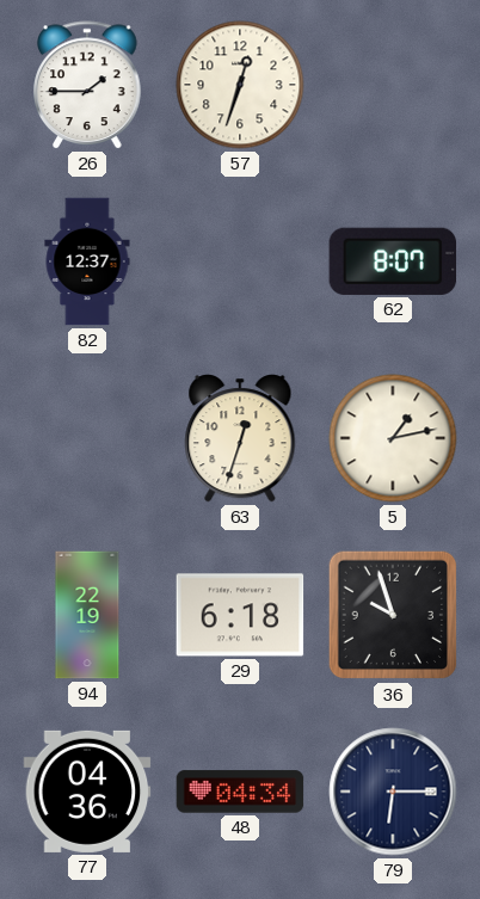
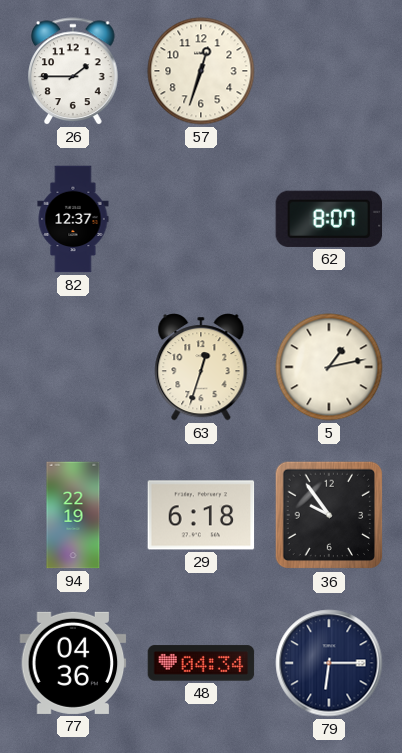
36: 9:57 -> 9:54
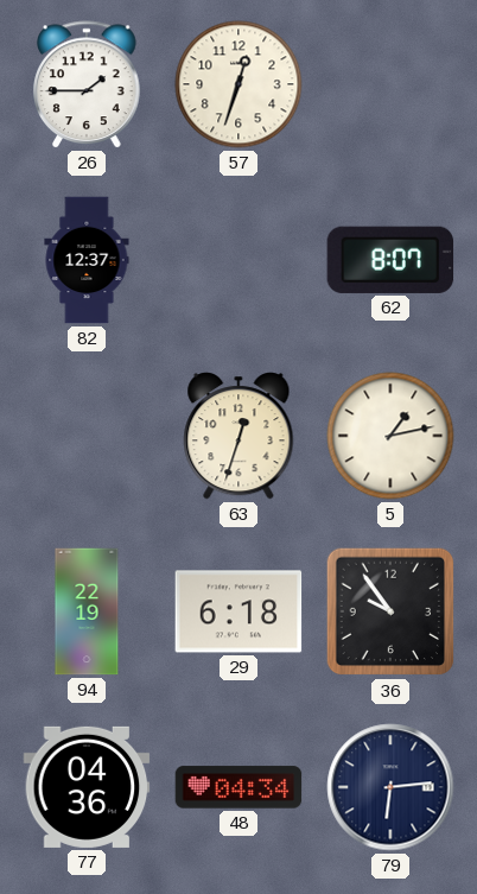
79: 6:15 -> 6:14
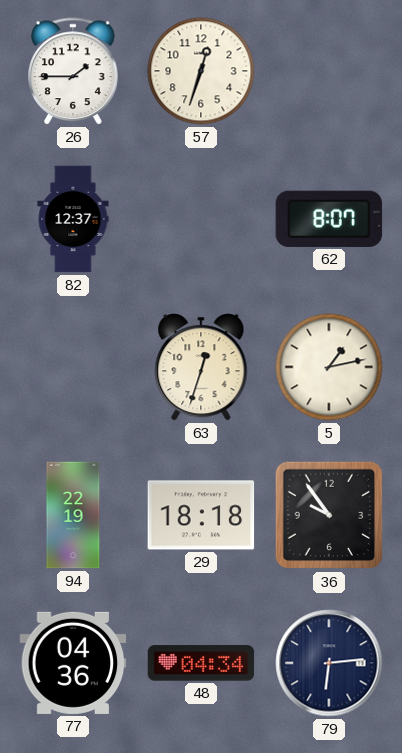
29: 6:18 -> 18:18
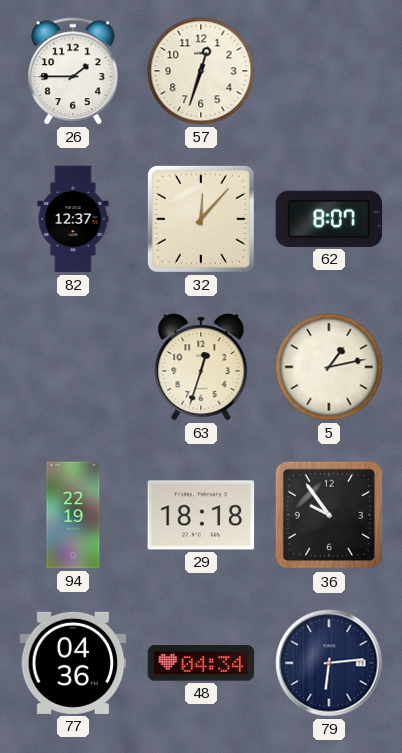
32: none -> 12:07
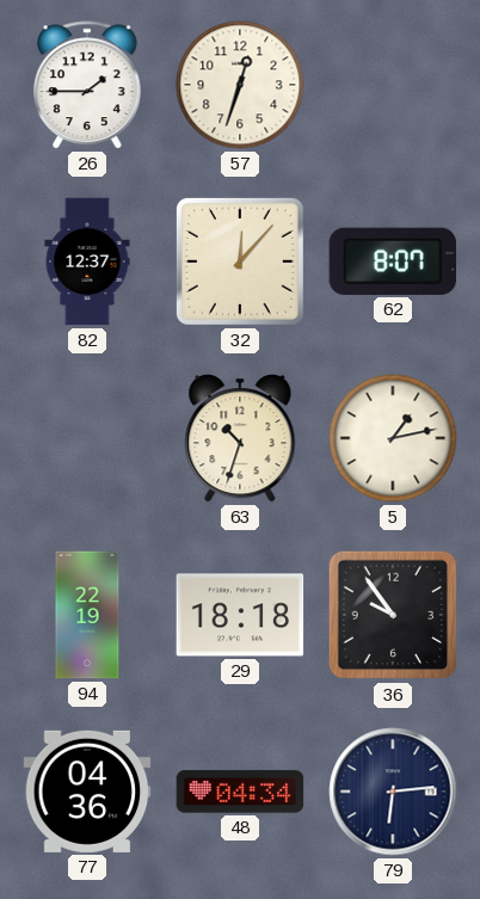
63: 12:33 -> 10:33
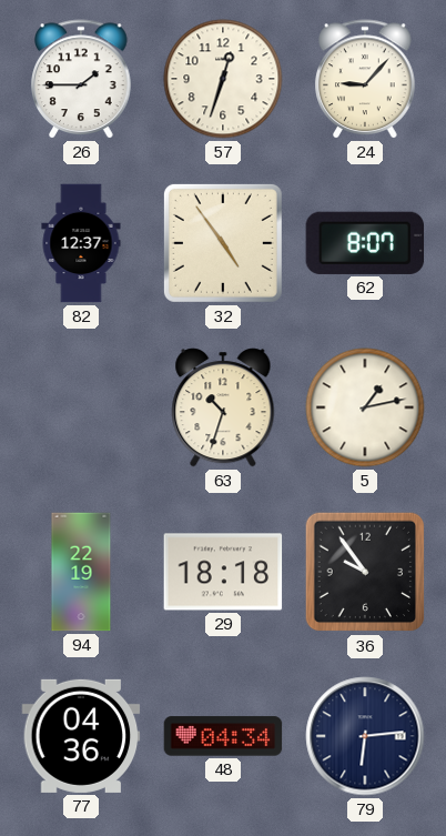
24: none -> 9:07
32: 12:07 -> 4:54
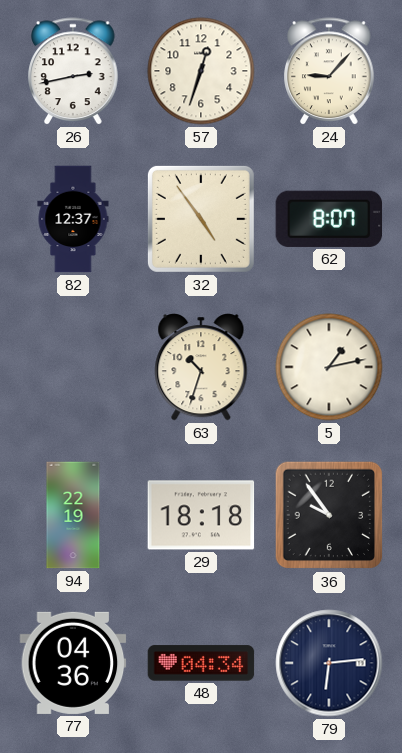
26: 1:45 -> 2:43
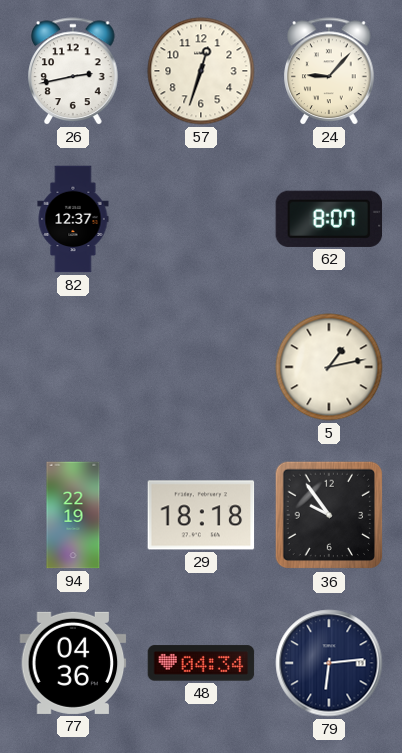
32: 4:54 -> none
63: 10:33 -> none
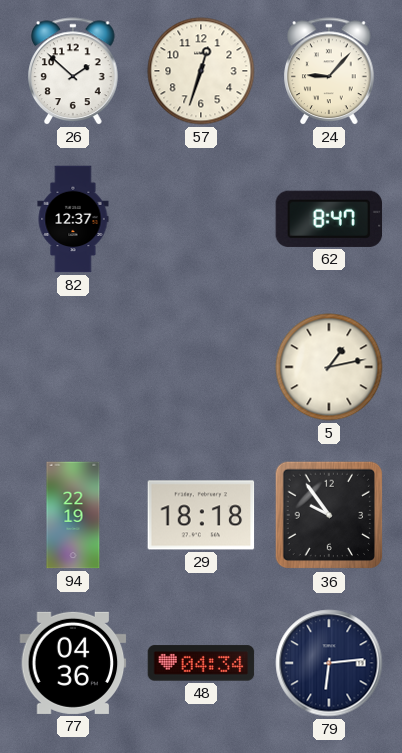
26: 2:43 -> 1:52
62: 8:07 -> 8:47
